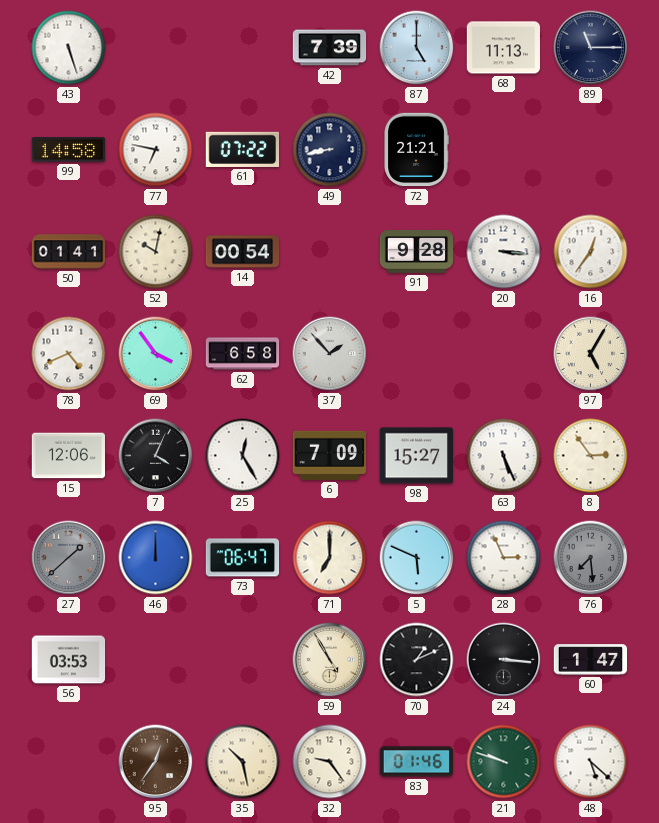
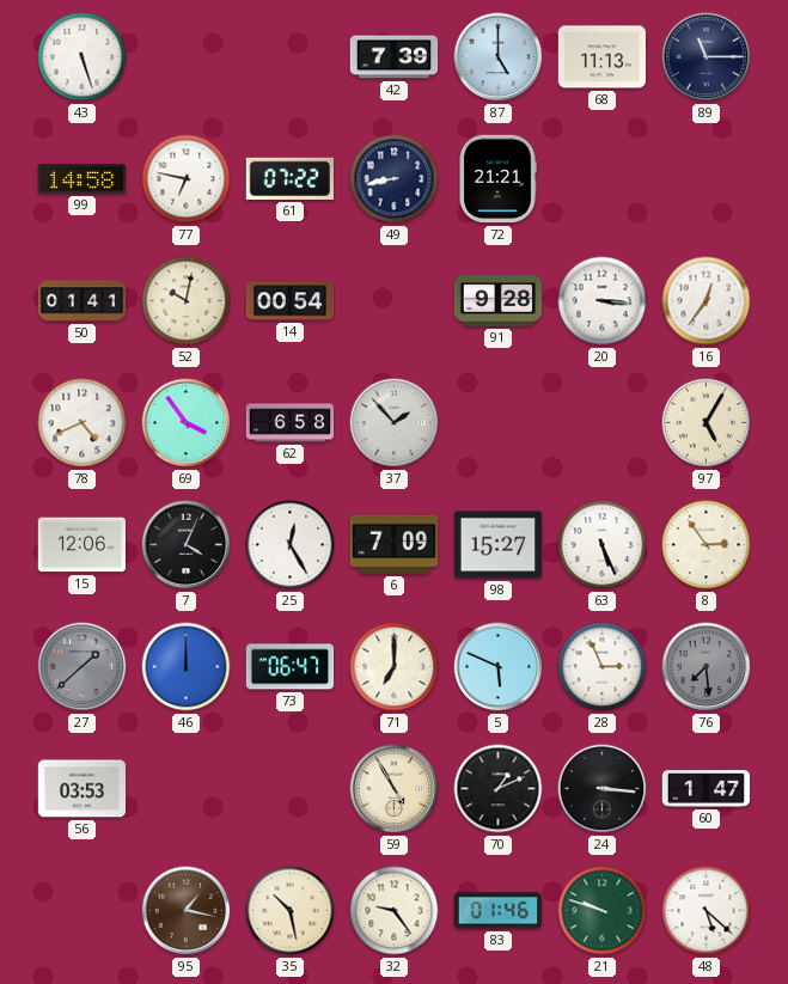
95: 12:36 -> 1:17
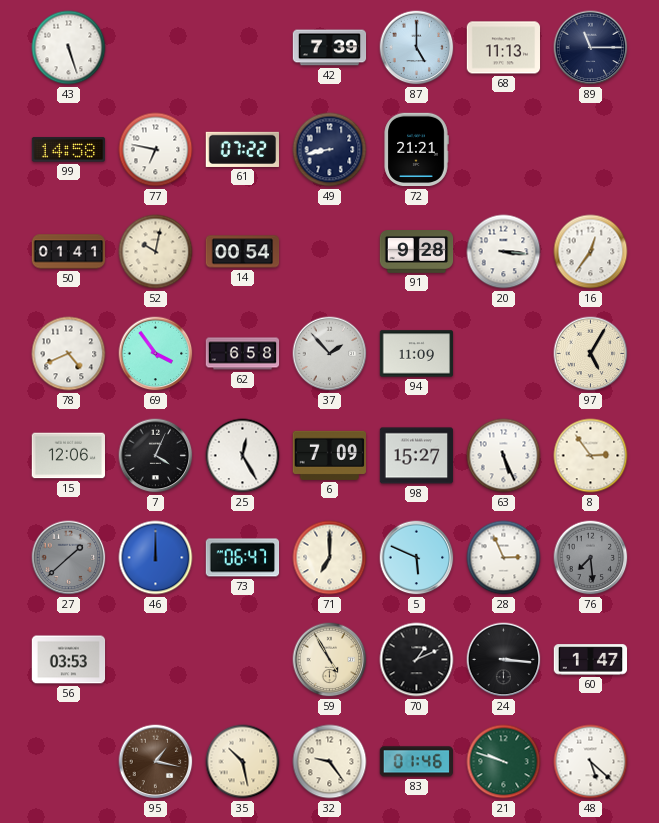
94: none -> 11:09
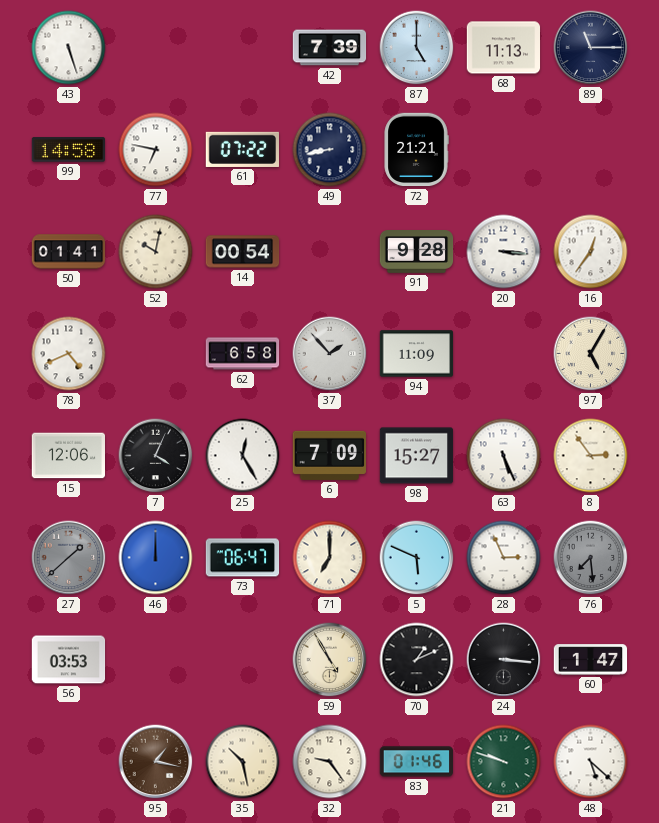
69: 3:54 -> none
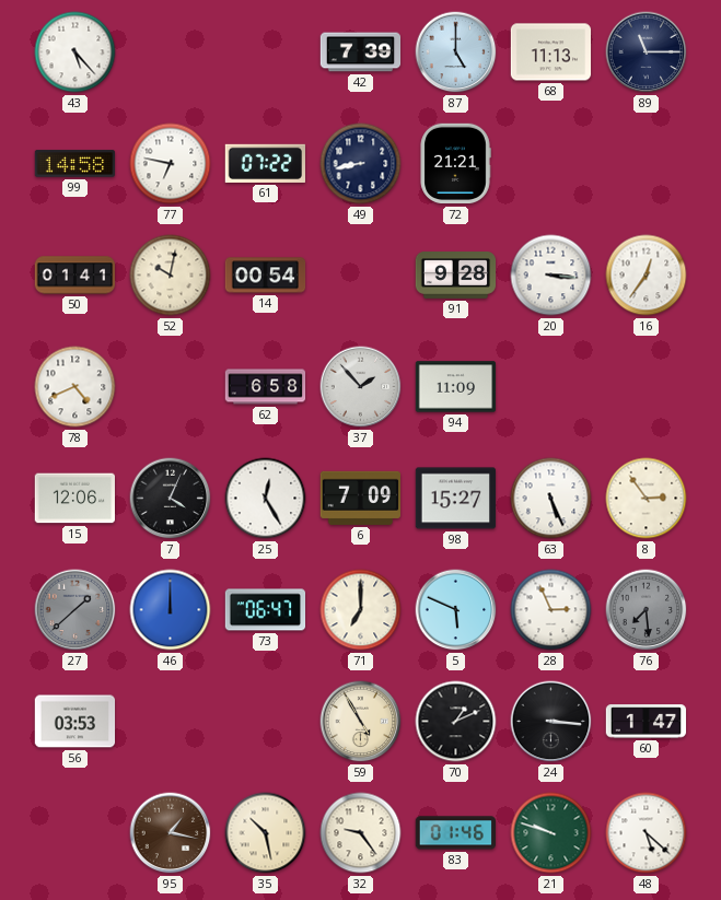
43: 5:27 -> 5:23
97: 5:05 -> none
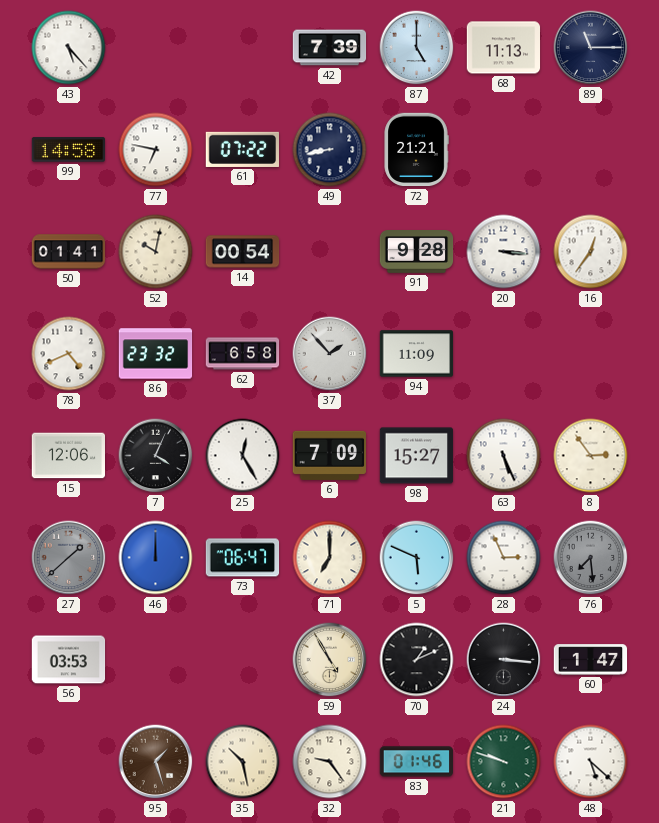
86: none -> 23:32
95: 1:17 -> 1:27
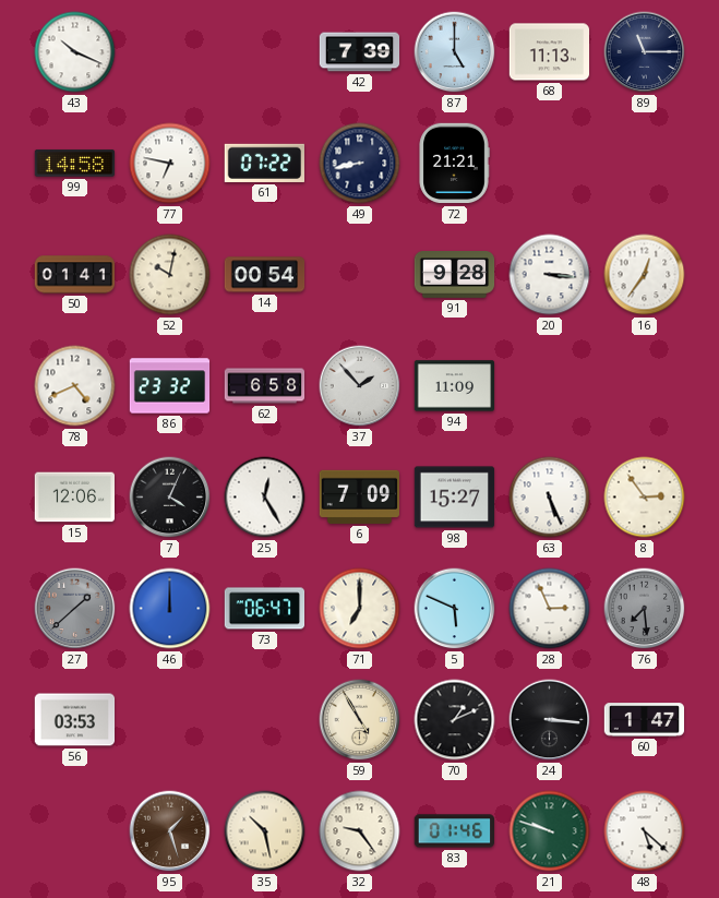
43: 5:23 -> 10:19
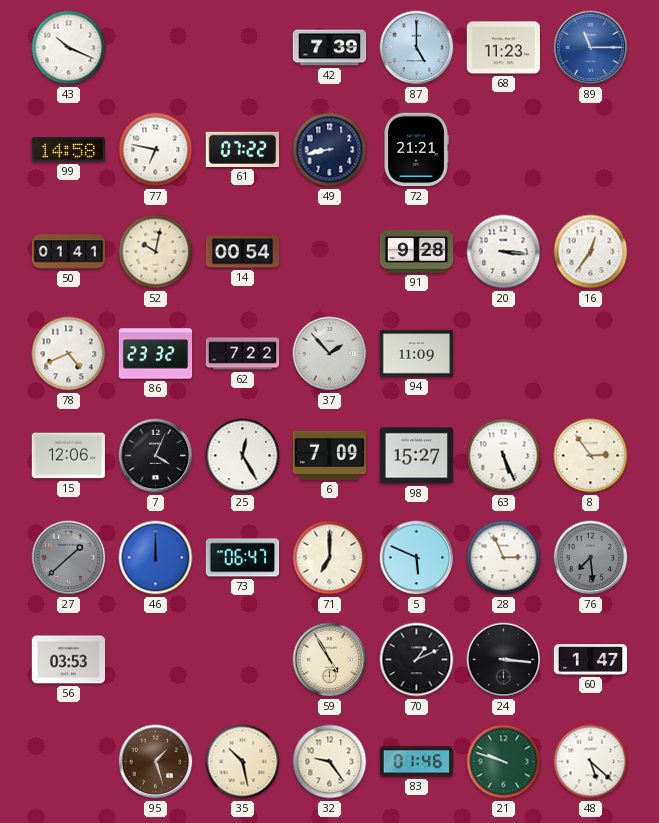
68: 11:13 -> 11:23
89 dial: navy -> blue
62: 6:58 -> 7:22
